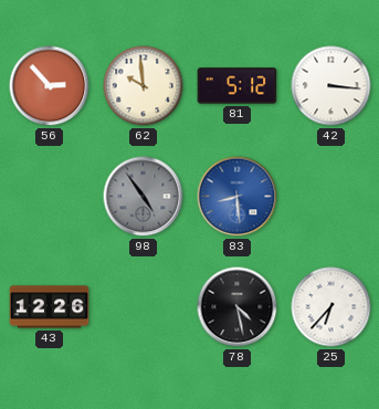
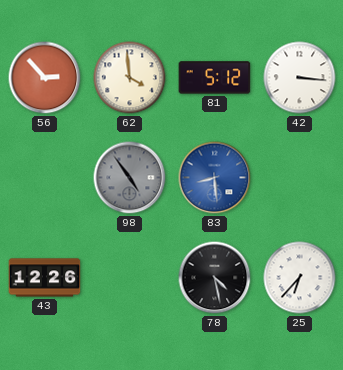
62: 9:59 -> 3:59
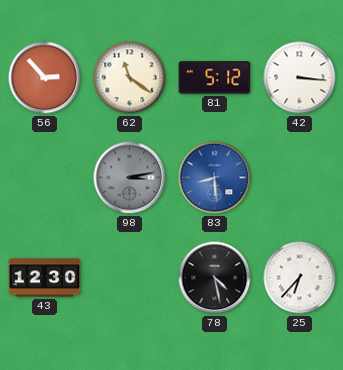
62: 3:59 -> 11:21
98: 4:54 -> 3:13
43: 12:26 -> 12:30
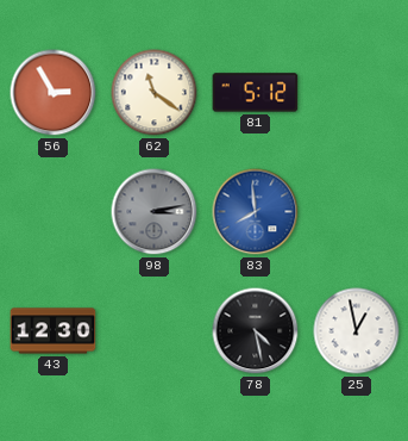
56: 2:53 -> 2:55
42: 3:16 -> none
83: 8:29 -> 7:59
25: 6:37 -> 12:58
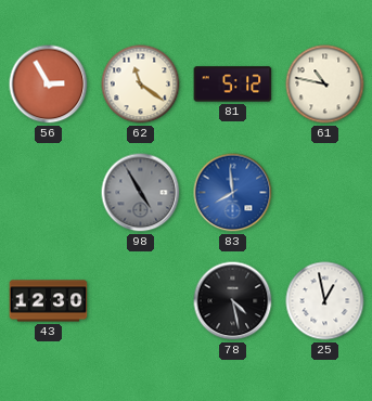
61: none -> 10:47
98: 3:13 -> 4:55
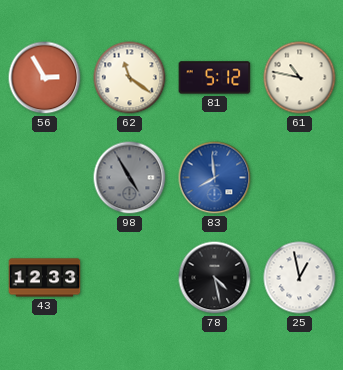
43: 12:30 -> 12:33
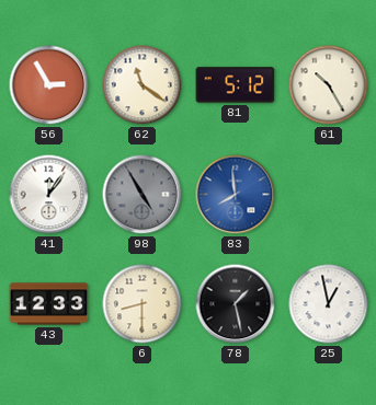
61: 10:47 -> 10:25
41: none -> 12:06
6: none -> 8:30
78: 4:28 -> 1:28
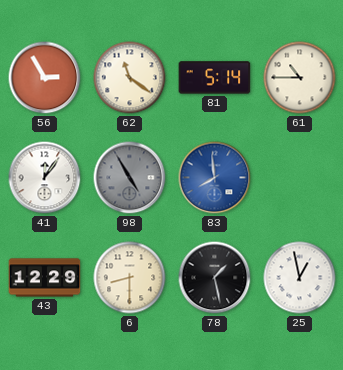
81: 5:12 -> 5:14
61: 10:25 -> 10:45
43: 12:33 -> 12:29
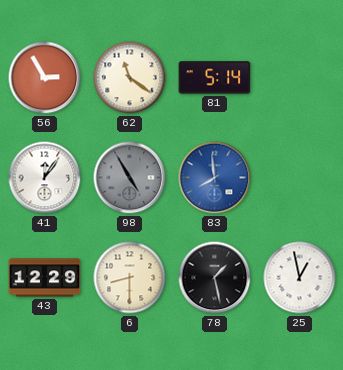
61: 10:45 -> none
